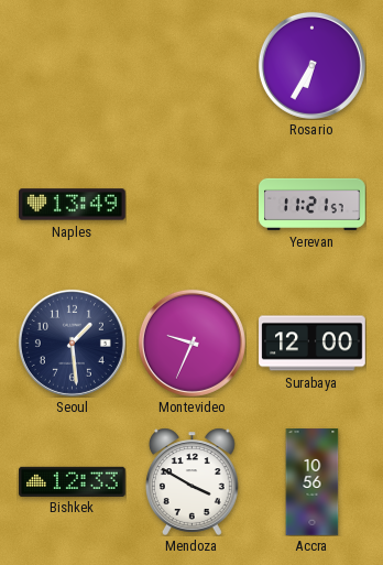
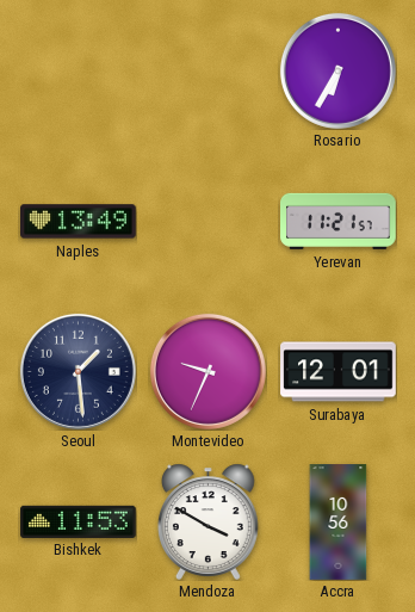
Surabaya: 12:00 -> 12:01
Bishkek: 12:33 -> 11:53
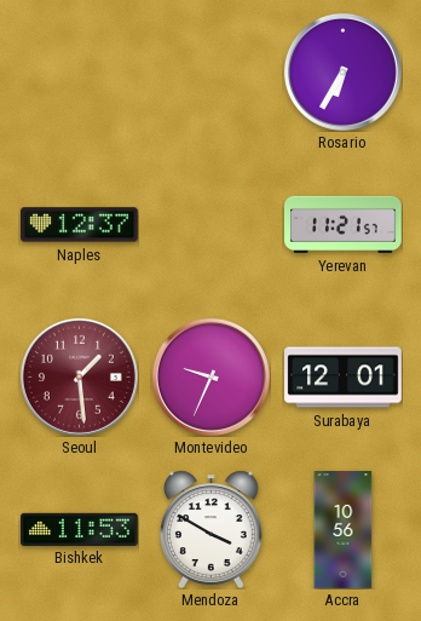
Naples: 13:49 -> 12:37
Seoul dial: navy -> burgundy
